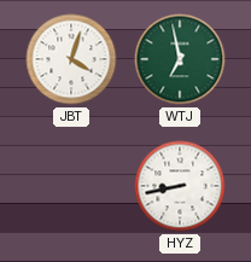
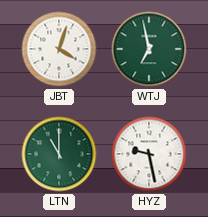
LTN: none -> 11:00
HYZ: 8:43 -> 9:28
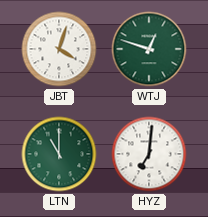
WTJ: 6:58 -> 12:48
HYZ: 9:28 -> 7:01
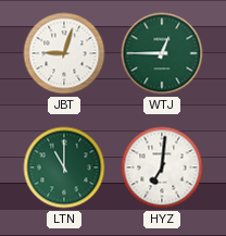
JBT: 4:03 -> 9:03
WTJ: 12:48 -> 12:45
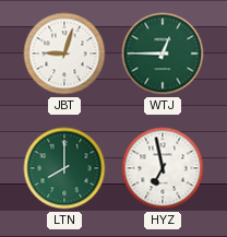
LTN: 11:00 -> 8:00
HYZ: 7:01 -> 6:58
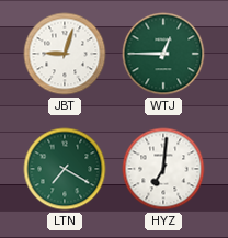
LTN: 8:00 -> 7:20
HYZ: 6:58 -> 7:01
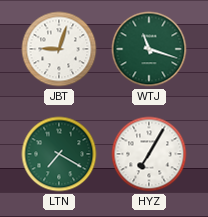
WTJ: 12:45 -> 11:18
HYZ: 7:01 -> 7:05
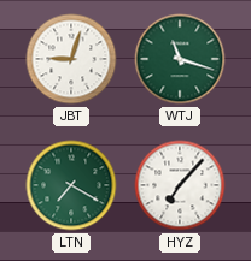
HYZ: 7:05 -> 7:07
